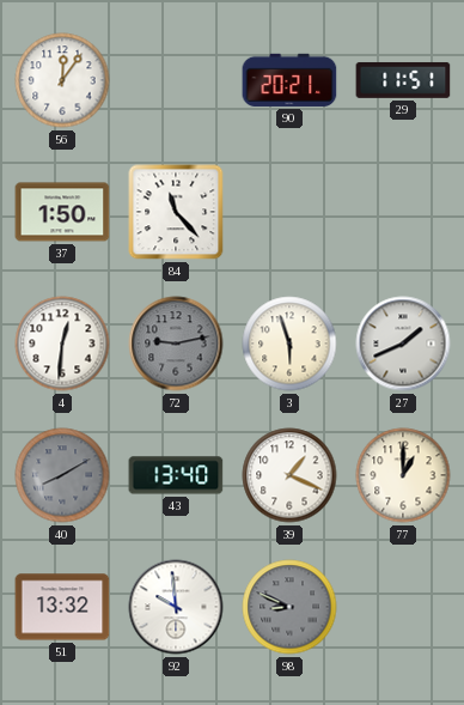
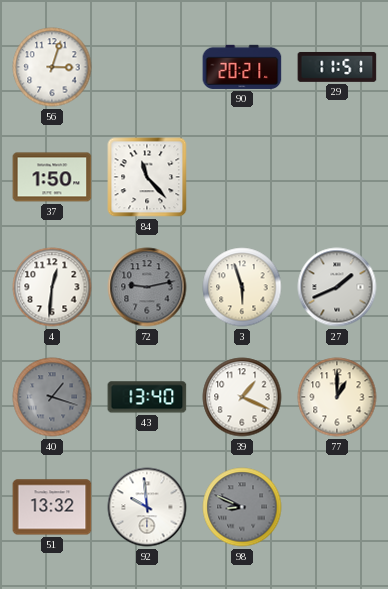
56: 12:06 -> 3:03
40: 8:10 -> 1:18
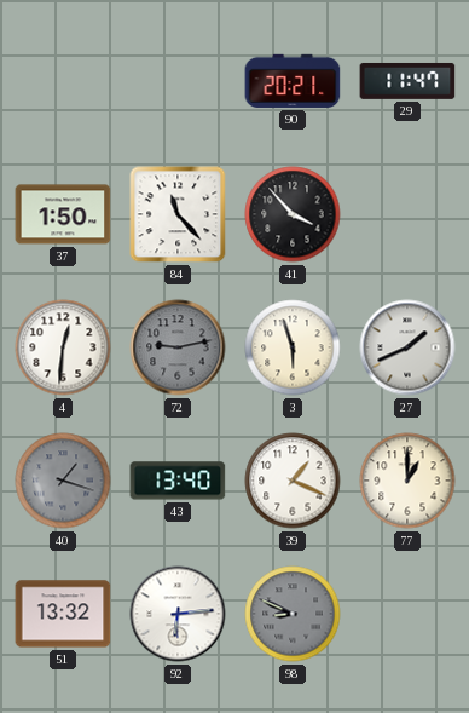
56: 3:03 -> none
29: 11:51 -> 11:47
41: none -> 3:53
92: 9:59 -> 6:14
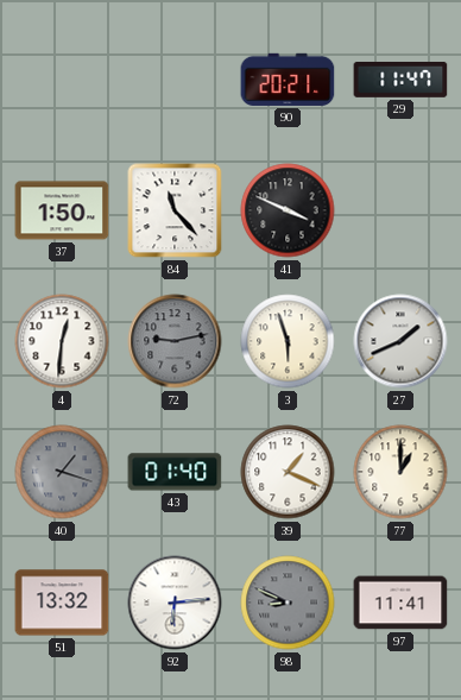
41: 3:53 -> 3:49
43: 13:40 -> 01:40
97: none -> 11:41
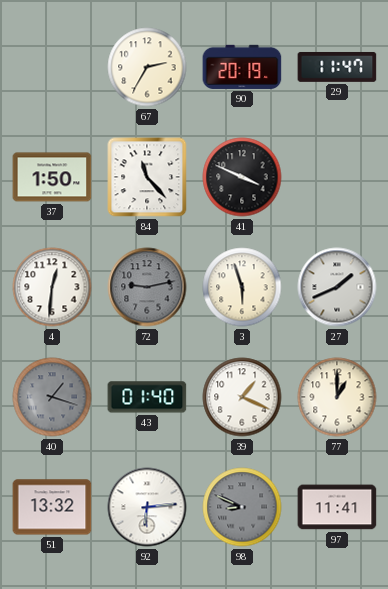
67: none -> 2:35
90: 20:21 -> 20:19
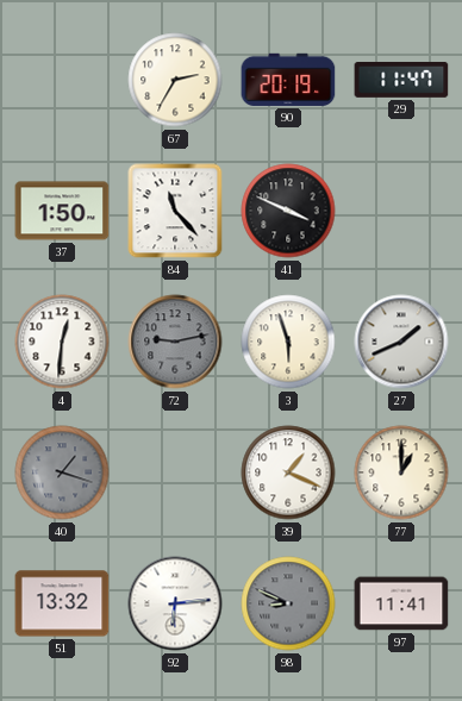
43: 01:40 -> none
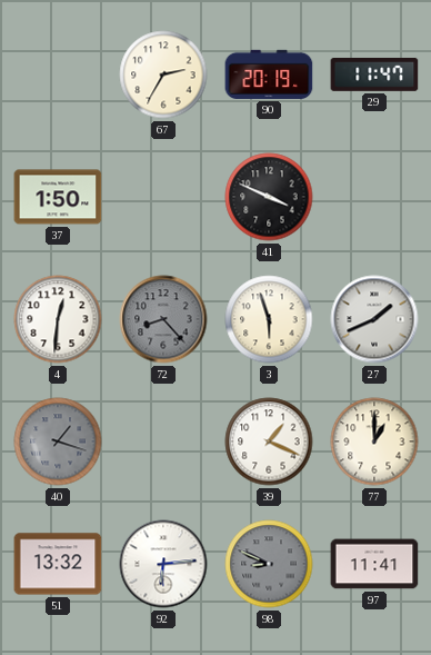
84: 11:23 -> none
72: 9:13 -> 8:23
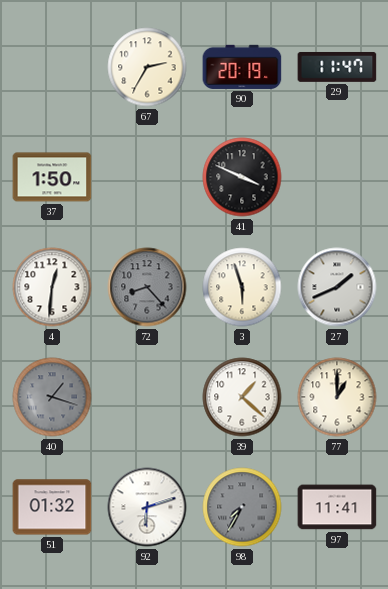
39: 1:19 -> 1:22
51: 13:32 -> 01:32
92: 6:14 -> 6:12
98: 8:49 -> 7:35
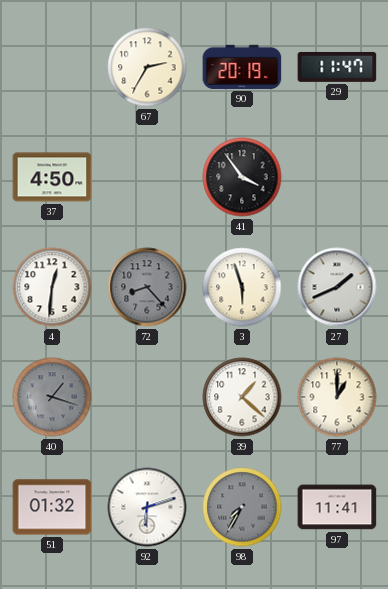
37: 1:50 -> 4:50
41: 3:49 -> 3:54
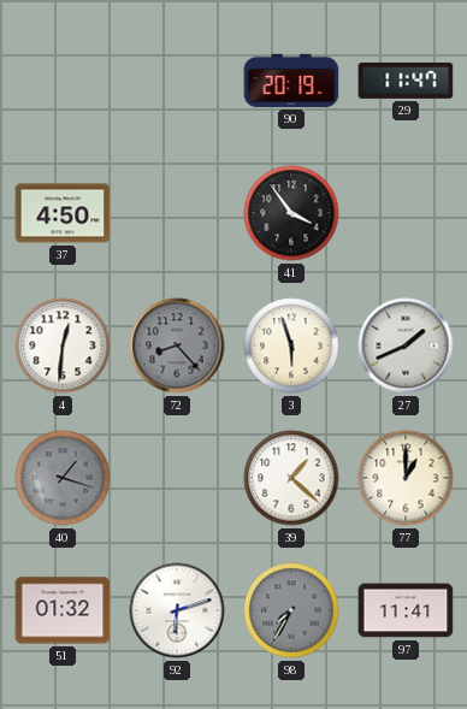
67: 2:35 -> none
